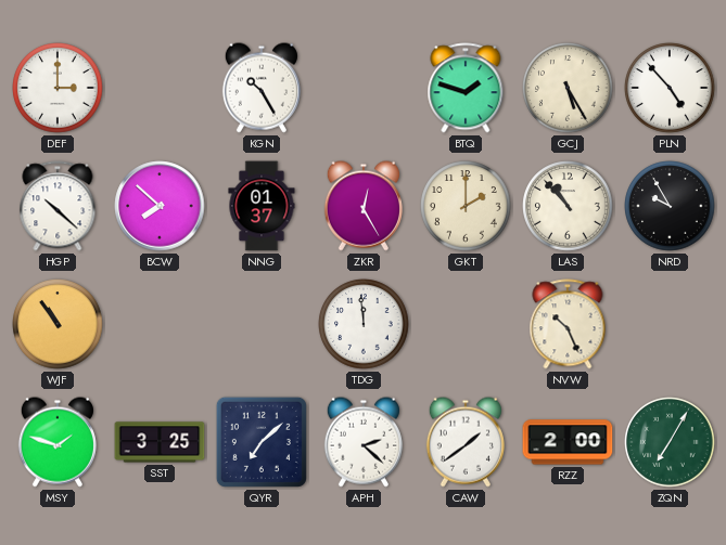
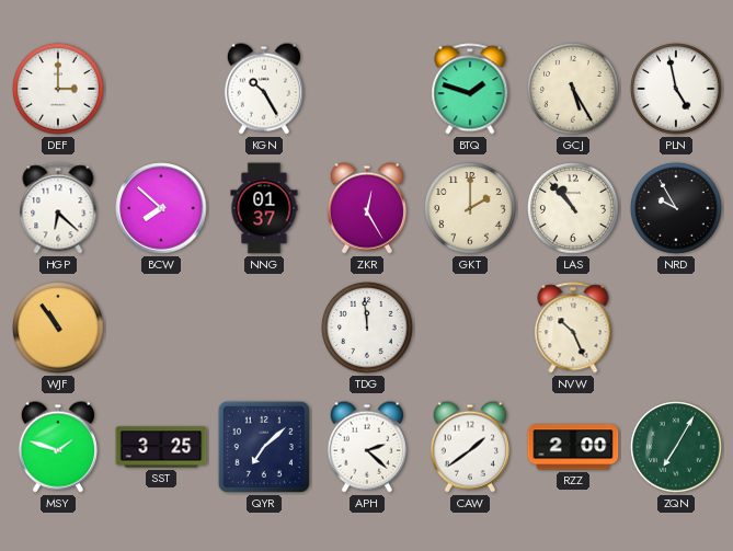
PLN: 4:53 -> 4:58
HGP: 10:22 -> 6:22
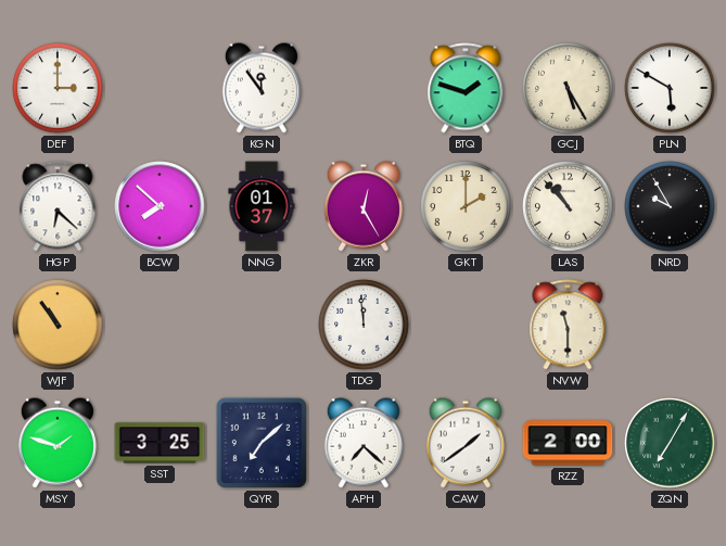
KGN: 10:25 -> 11:54
PLN: 4:58 -> 5:50
NVW: 10:26 -> 11:30
APH: 2:22 -> 7:22
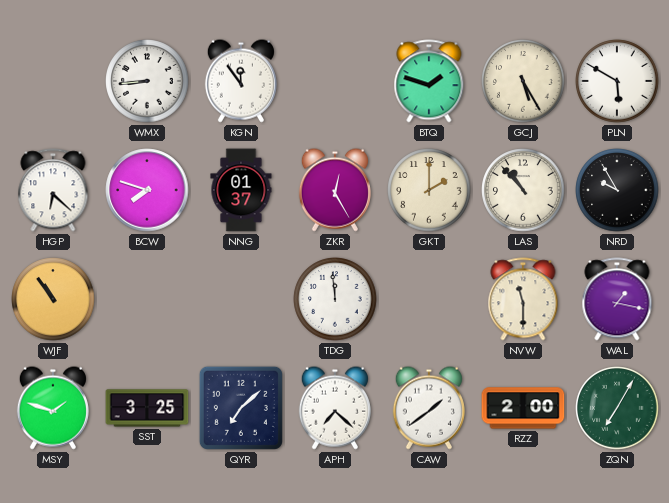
DEF: 3:00 -> none
WMX: none -> 8:44
BCW: 7:52 -> 7:48
WAL: none -> 1:17
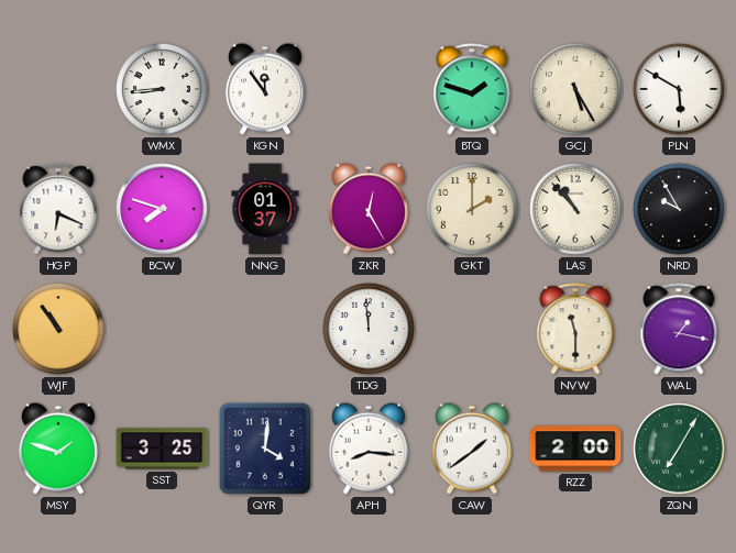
HGP: 6:22 -> 6:19
QYR: 7:08 -> 4:01
APH: 7:22 -> 8:16
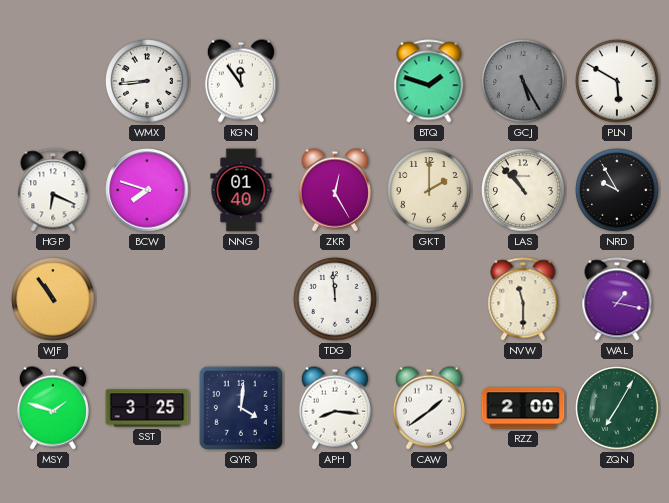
GCJ dial: cream -> grey
NNG: 01:37 -> 01:40
